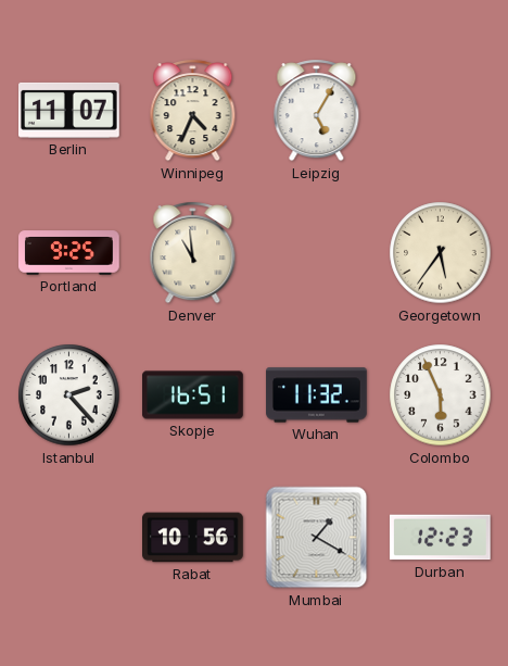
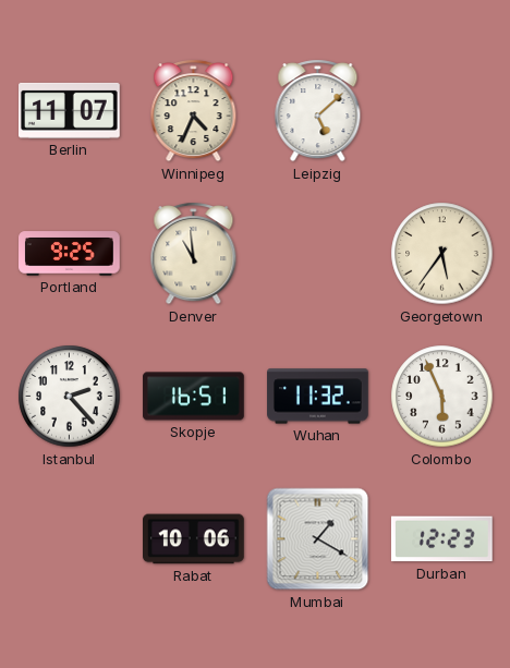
Leipzig: 5:05 -> 5:08
Rabat: 10:56 -> 10:06
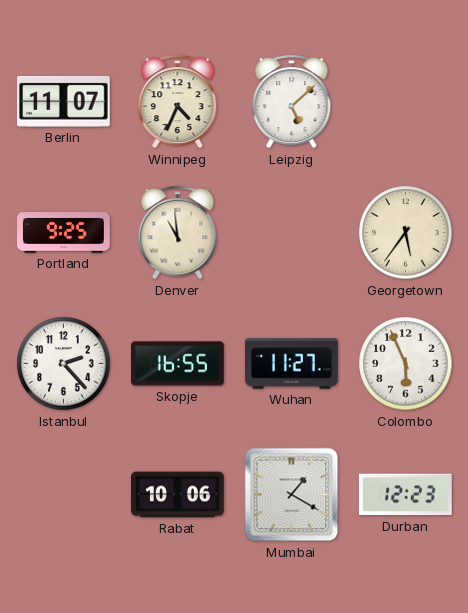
Skopje: 16:51 -> 16:55
Wuhan: 11:32 -> 11:27
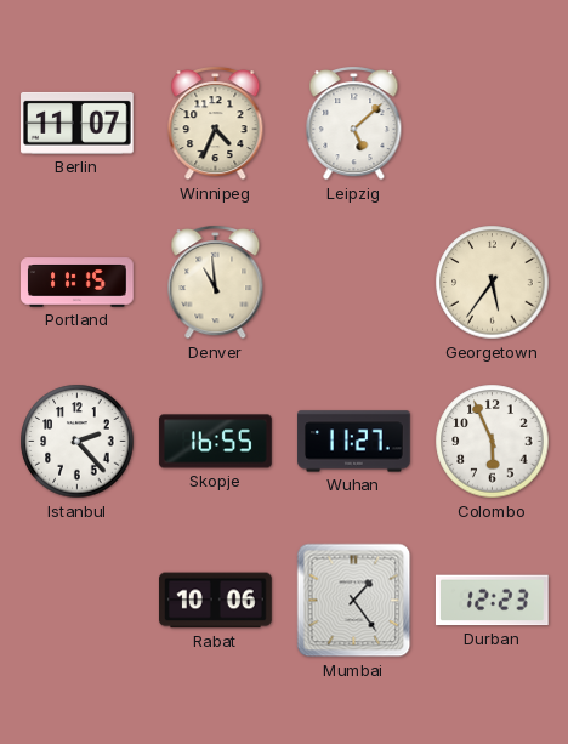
Portland: 9:25 -> 11:15
Mumbai: 1:20 -> 1:24
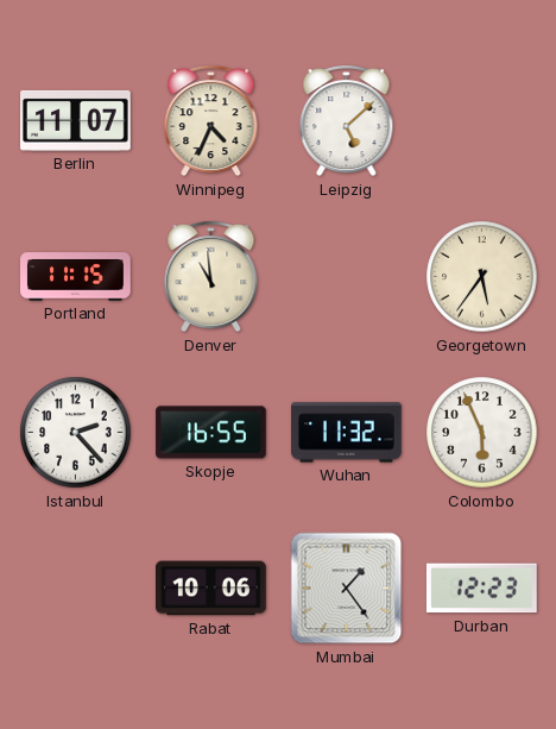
Wuhan: 11:27 -> 11:32
